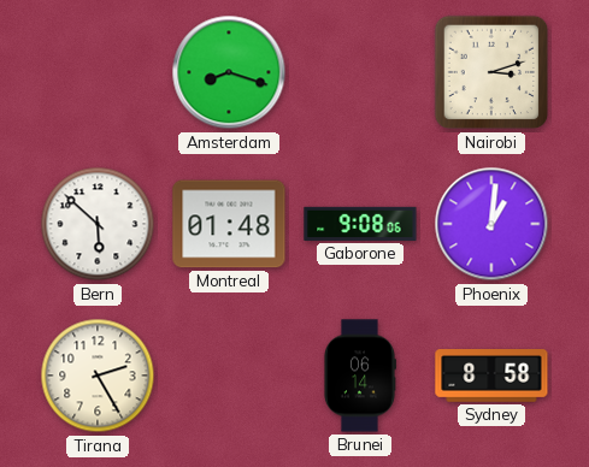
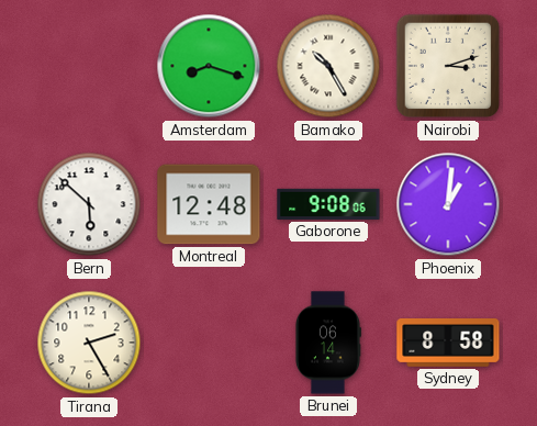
Bamako: none -> 10:25
Montreal: 01:48 -> 12:48
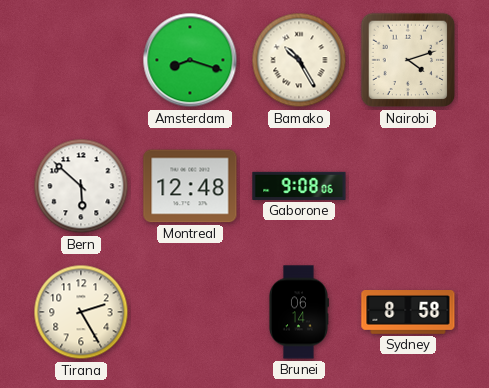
Nairobi: 3:12 -> 4:12
Phoenix: 1:01 -> none
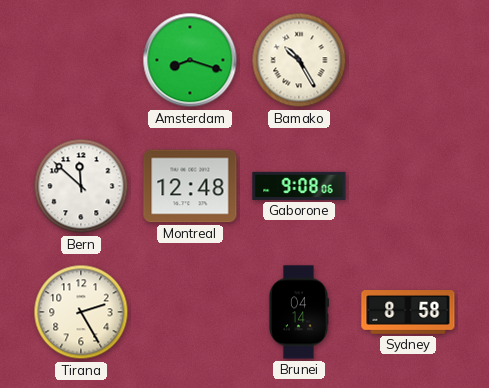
Nairobi: 4:12 -> none
Bern: 5:52 -> 11:52
Brunei: 06:14 -> 04:14
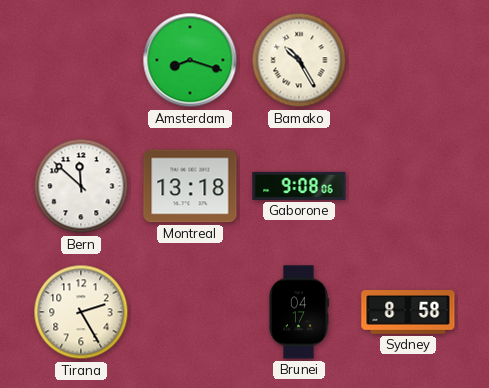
Montreal: 12:48 -> 13:18
Brunei: 04:14 -> 04:17
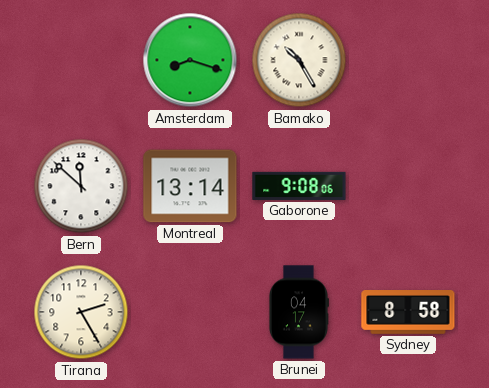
Montreal: 13:18 -> 13:14
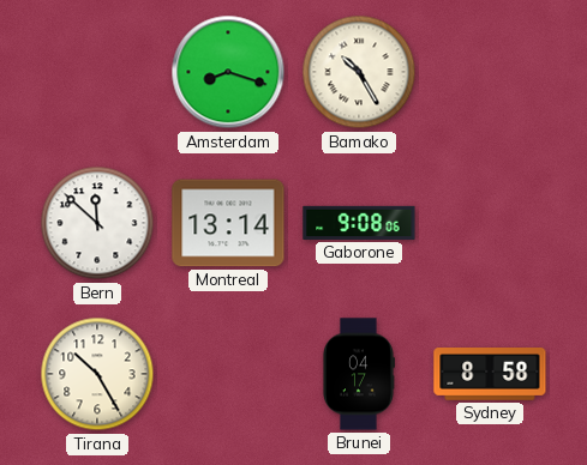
Tirana: 2:25 -> 10:25
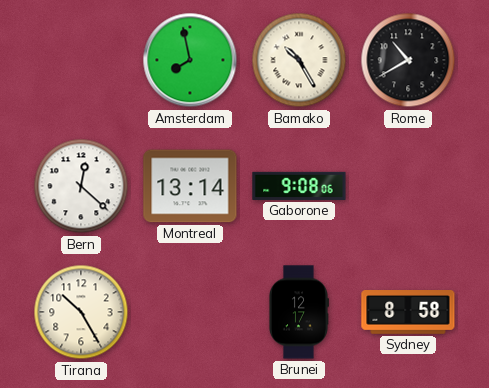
Amsterdam: 8:18 -> 7:58
Rome: none -> 10:40
Bern: 11:52 -> 12:22
Brunei: 04:17 -> 12:17
